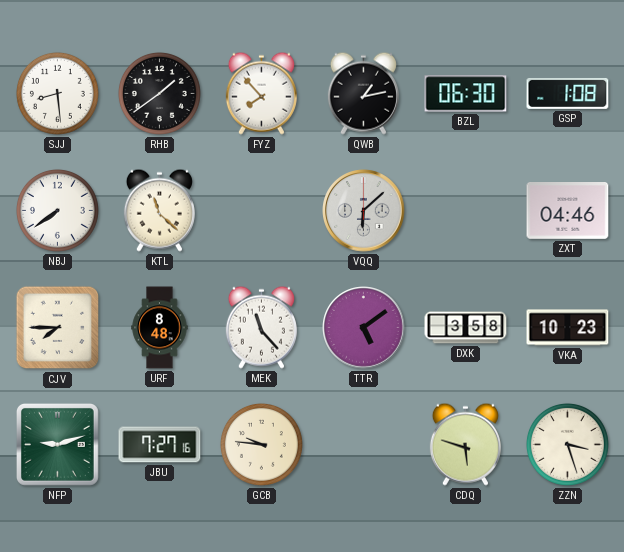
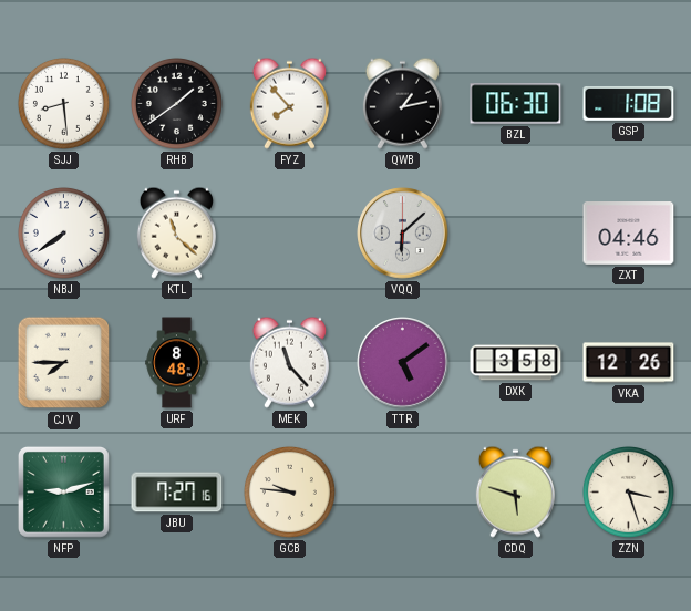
VKA: 10:23 -> 12:26
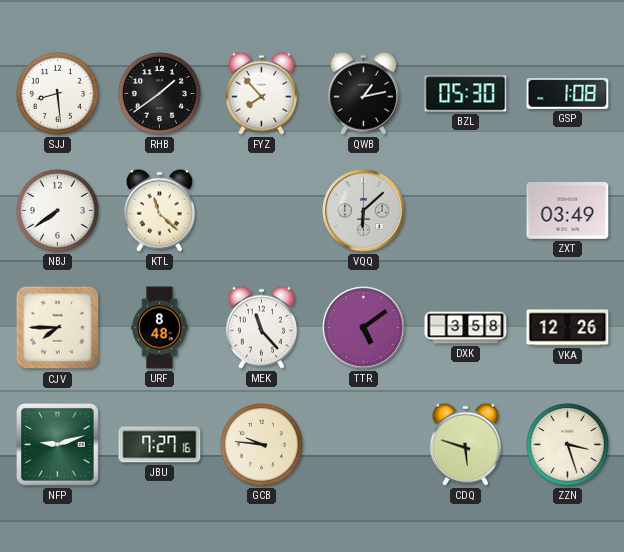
BZL: 06:30 -> 05:30
ZXT: 04:46 -> 03:49
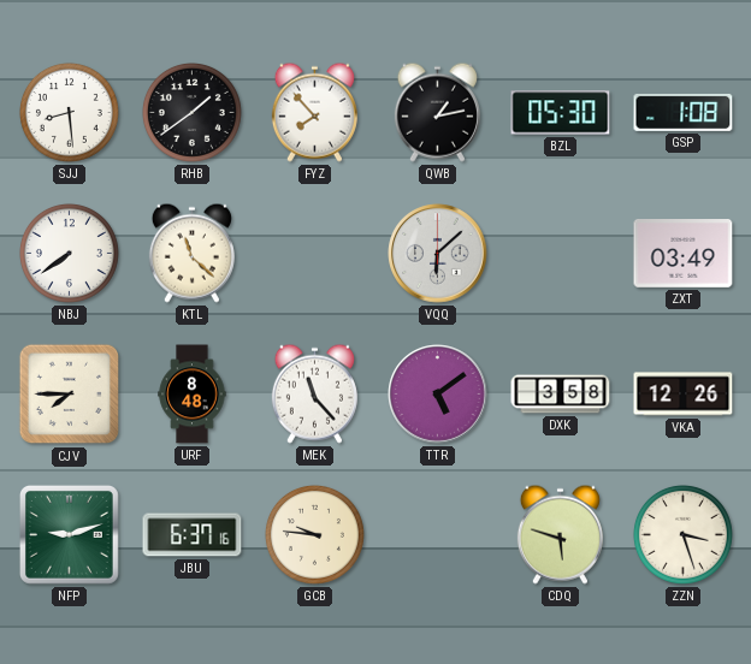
JBU: 7:27 -> 6:37
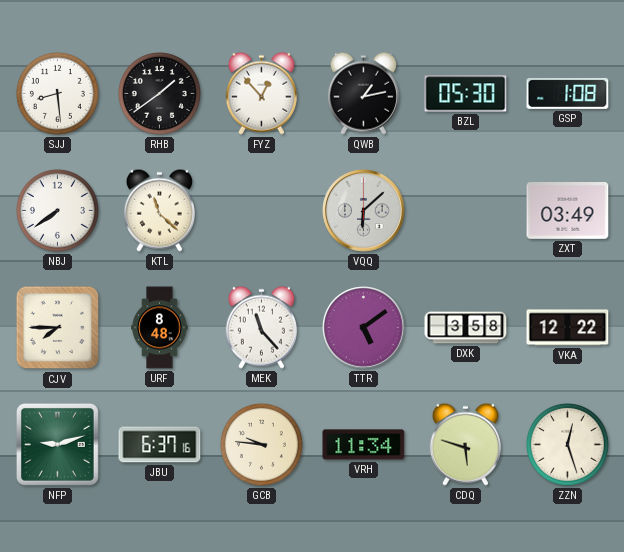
FYZ: 7:53 -> 12:53
VKA: 12:26 -> 12:22
VRH: none -> 11:34
ZZN: 3:27 -> 12:27
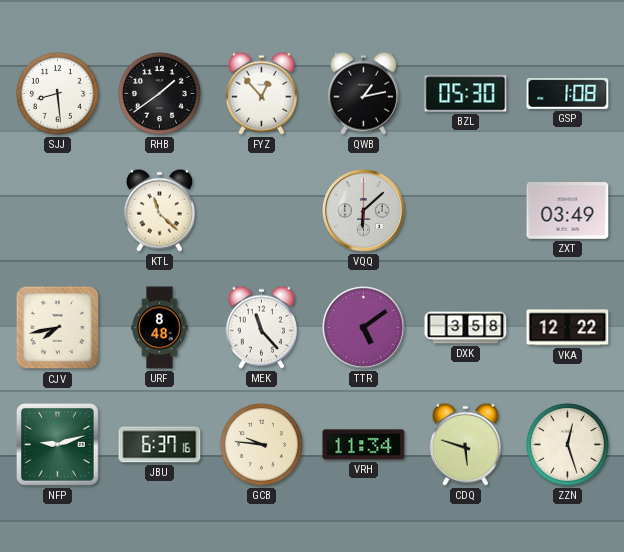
NBJ: 7:39 -> none
CJV: 7:45 -> 7:43
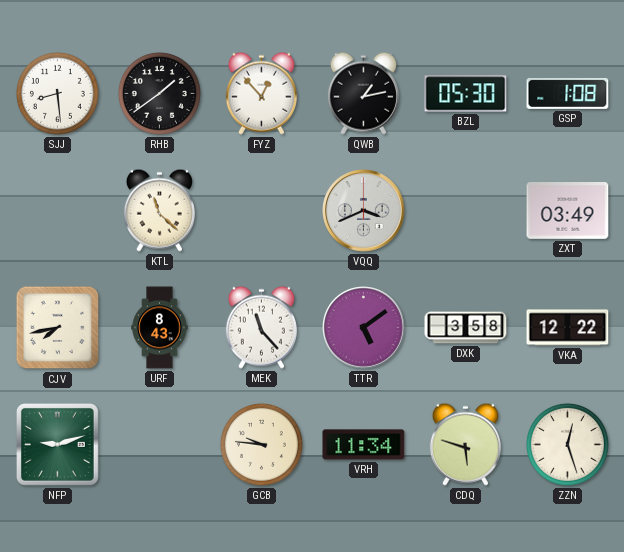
VQQ: 6:08 -> 3:41
URF: 8:48 -> 8:43
JBU: 6:37 -> none
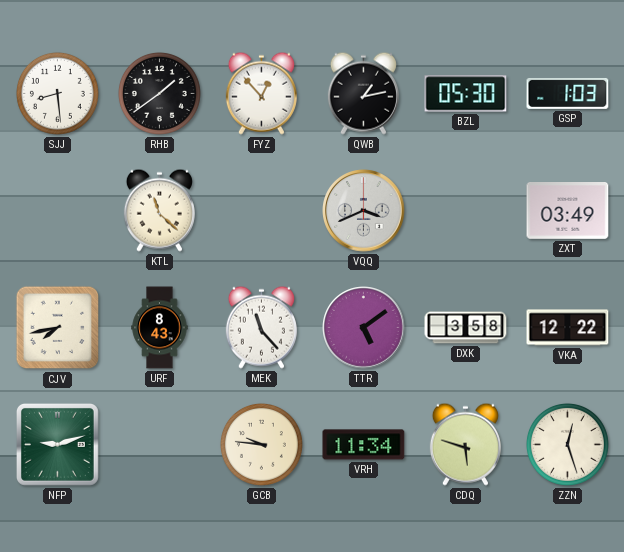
GSP: 1:08 -> 1:03
